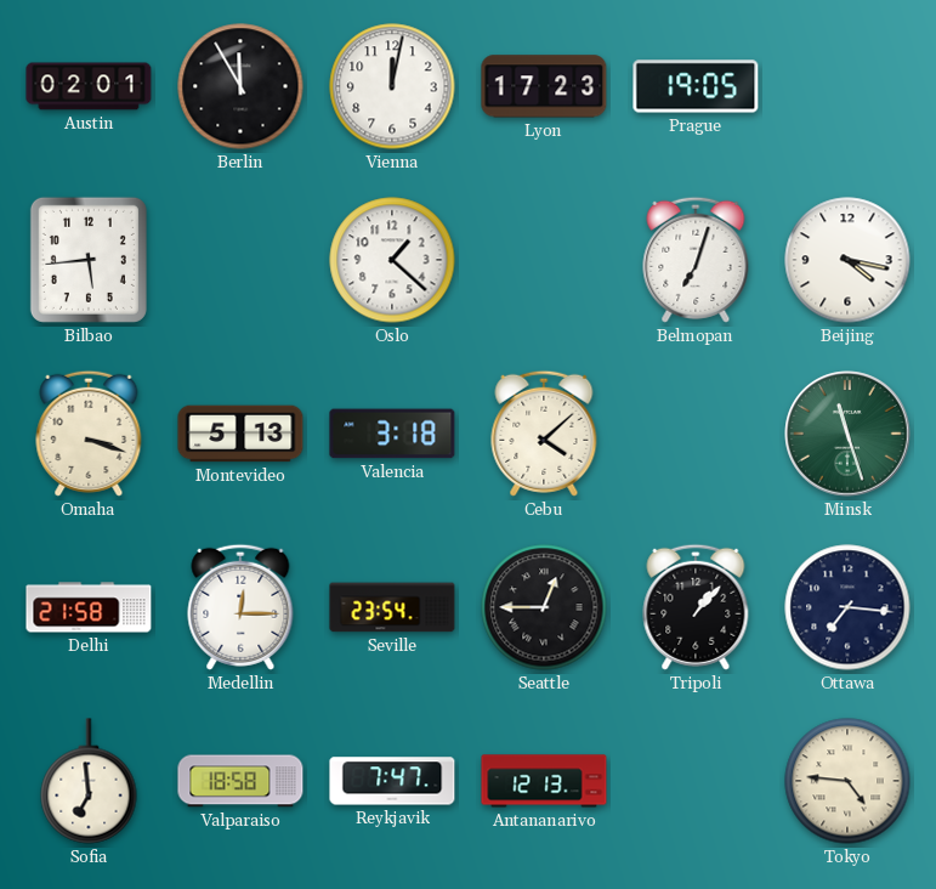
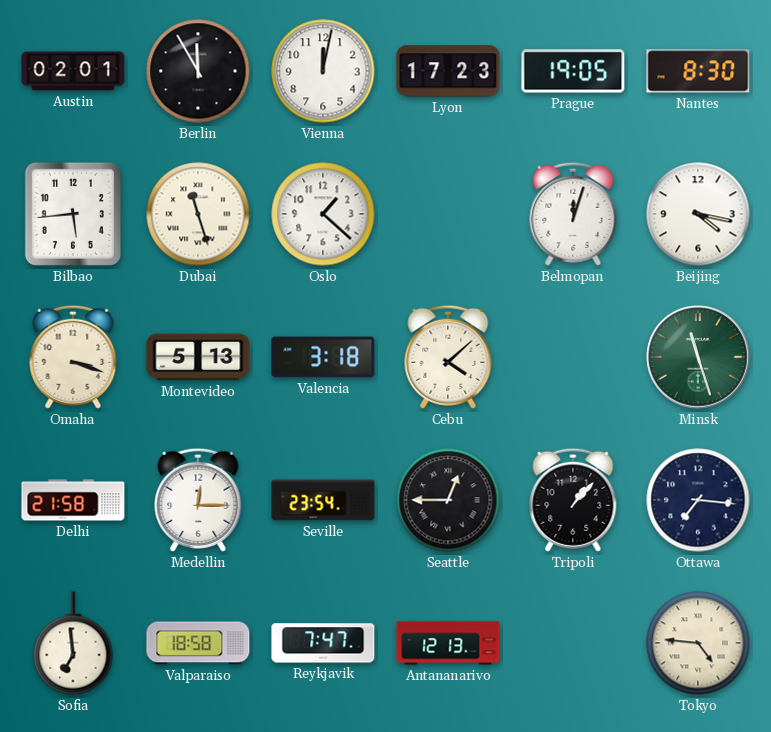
Nantes: none -> 8:30
Dubai: none -> 11:27
Belmopan: 7:03 -> 12:03
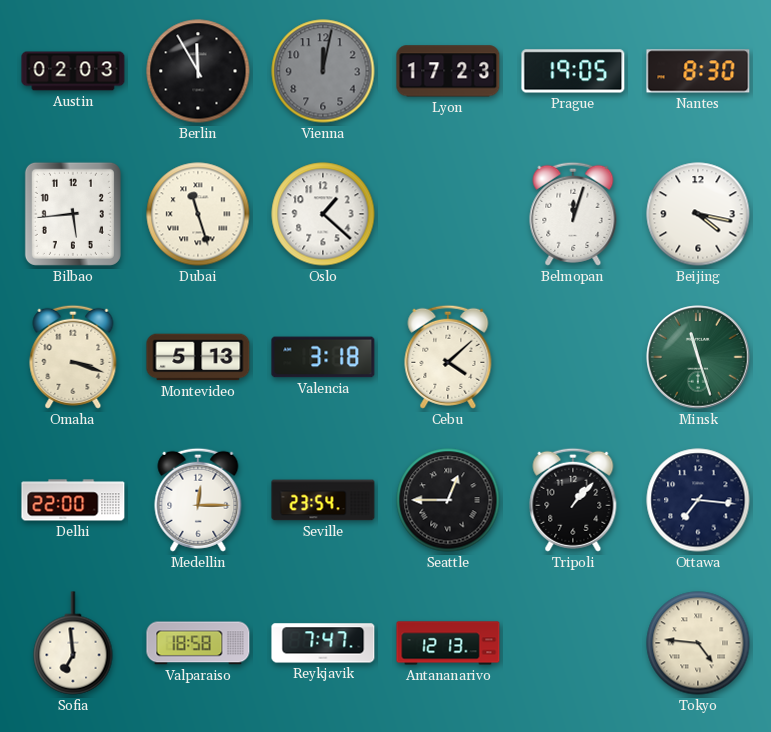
Austin: 02:01 -> 02:03
Vienna dial: white -> grey
Delhi: 21:58 -> 22:00
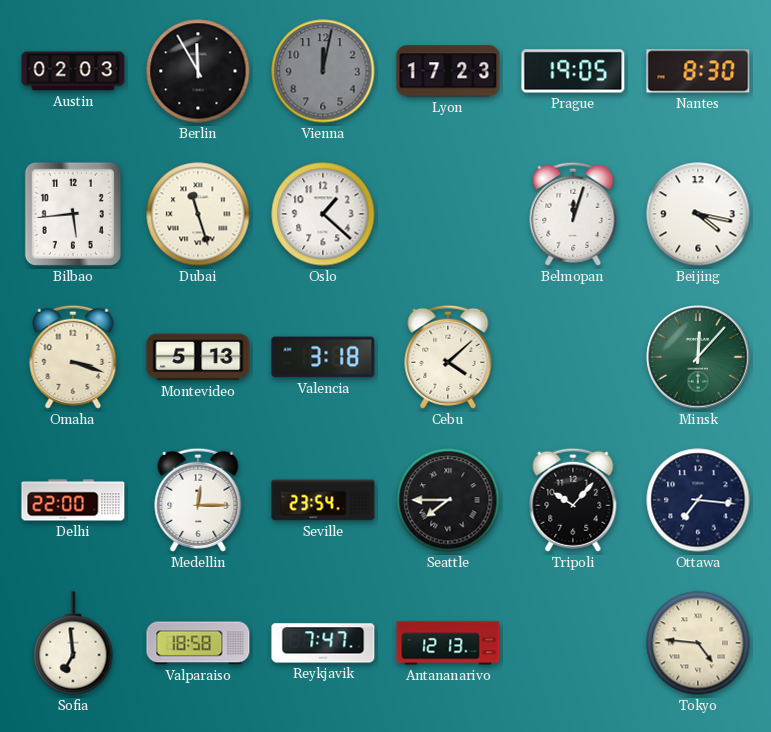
Minsk: 11:27 -> 12:07
Seattle: 12:45 -> 7:45
Tripoli: 1:07 -> 10:07
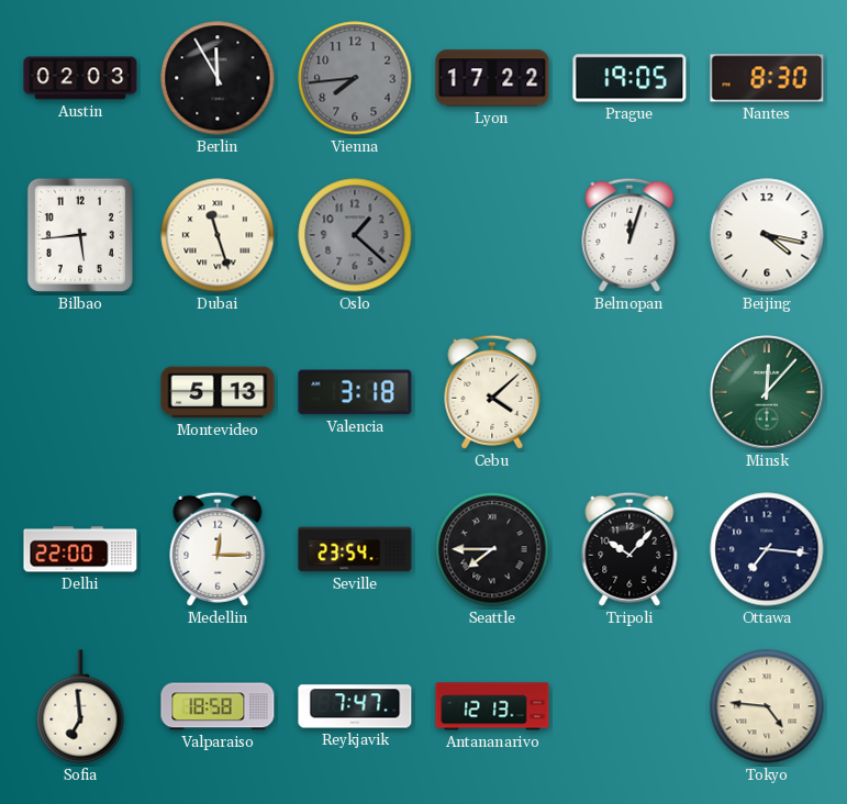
Vienna: 12:02 -> 7:44
Lyon: 17:23 -> 17:22
Oslo dial: white -> grey
Omaha: 3:18 -> none
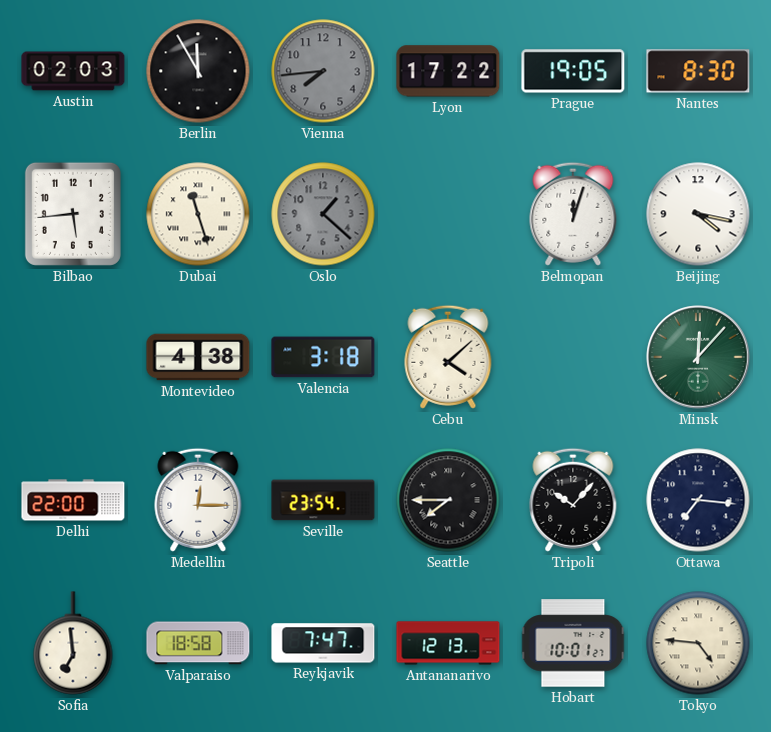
Montevideo: 5:13 -> 4:38
Hobart: none -> 10:01
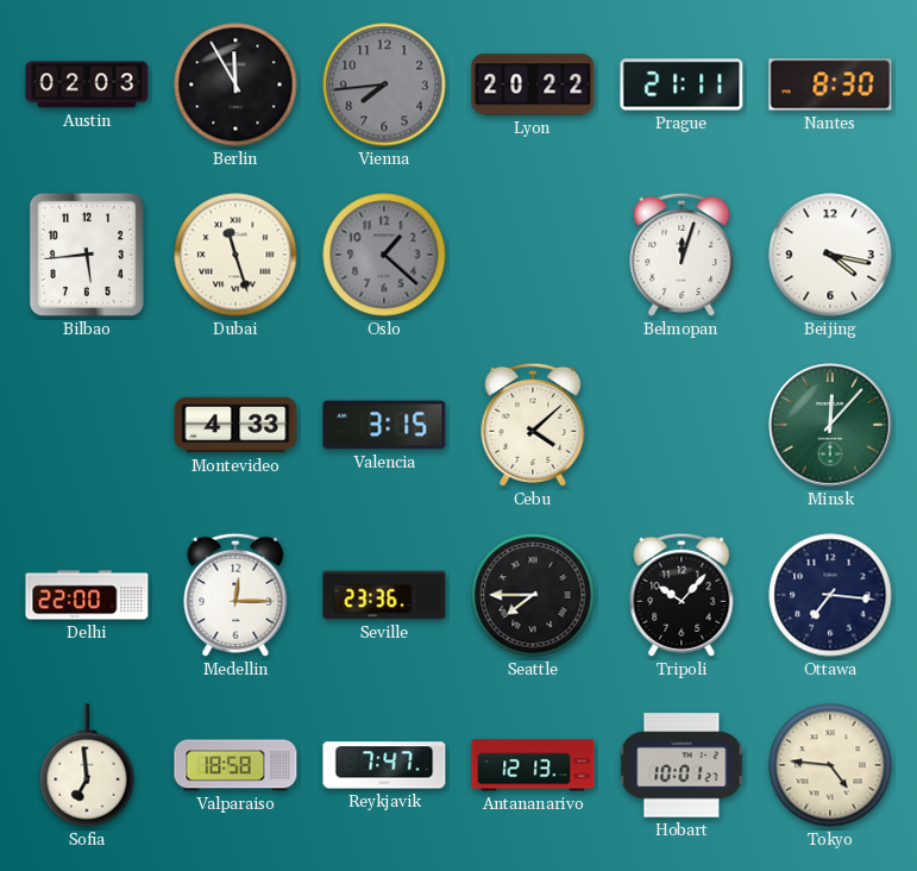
Lyon: 17:22 -> 20:22
Prague: 19:05 -> 21:11
Montevideo: 4:38 -> 4:33
Valencia: 3:18 -> 3:15
Seville: 23:54 -> 23:36
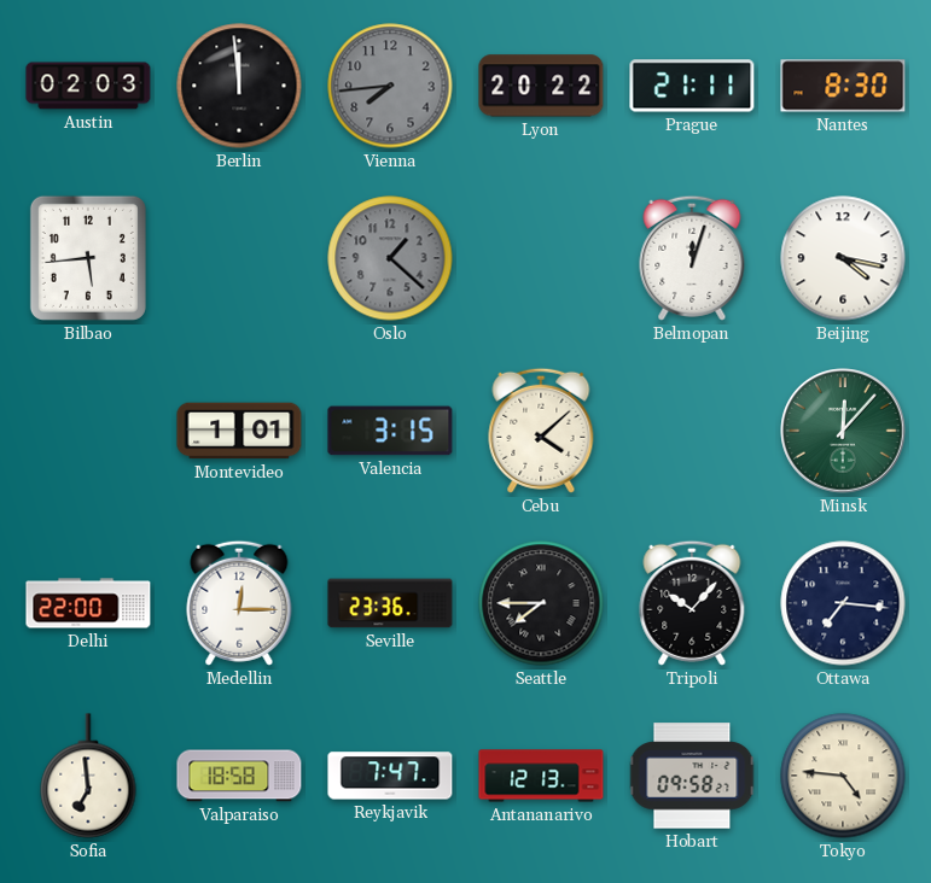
Berlin: 11:55 -> 11:59
Dubai: 11:27 -> none
Montevideo: 4:33 -> 1:01
Hobart: 10:01 -> 09:58
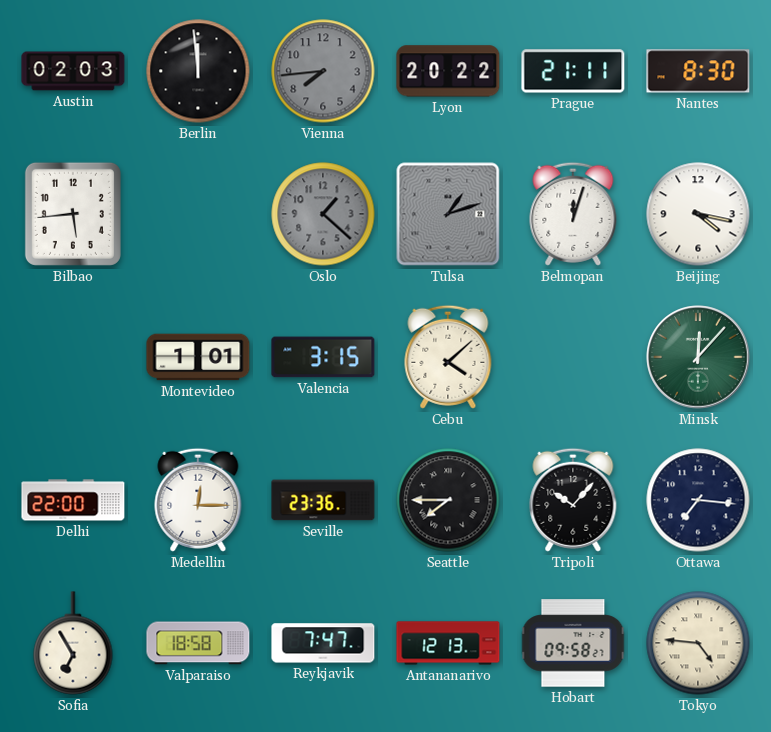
Tulsa: none -> 1:12
Sofia: 6:59 -> 6:55
